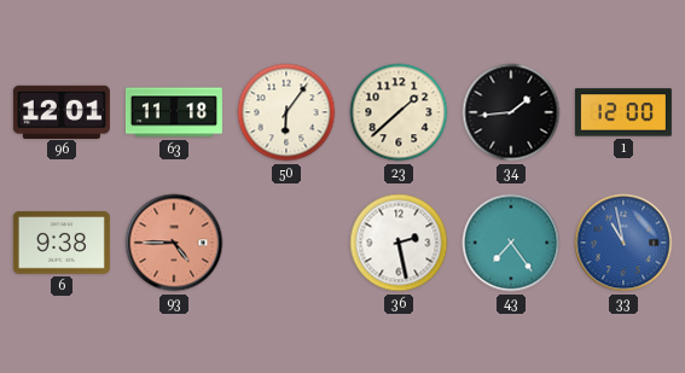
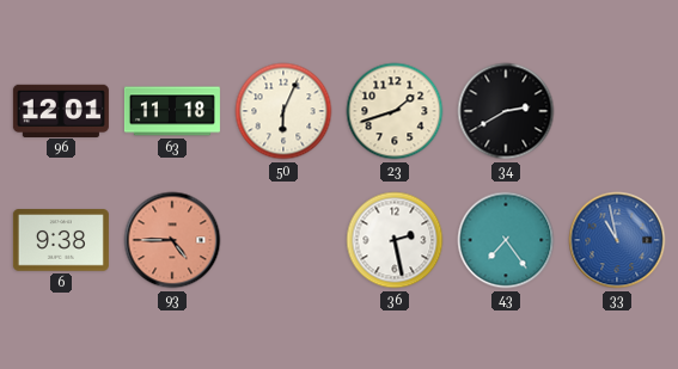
50: 6:06 -> 6:04
23: 1:38 -> 1:42
34: 1:44 -> 2:40
1: 12:00 -> none
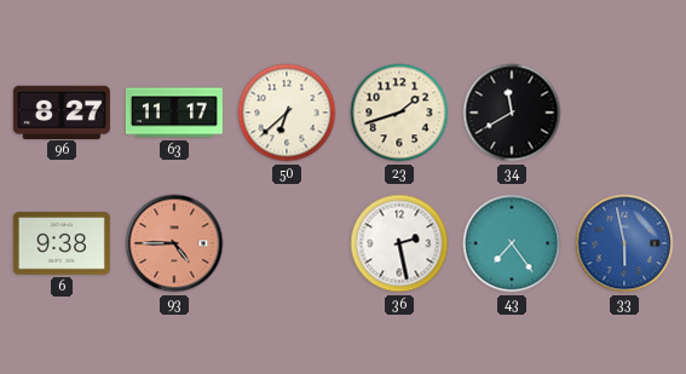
96: 12:01 -> 8:27
63: 11:18 -> 11:17
50: 6:04 -> 6:38
34: 2:40 -> 11:40
33: 10:58 -> 5:58
